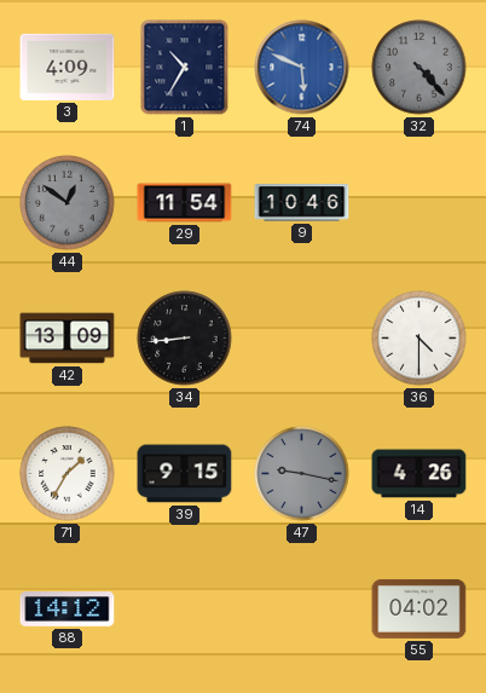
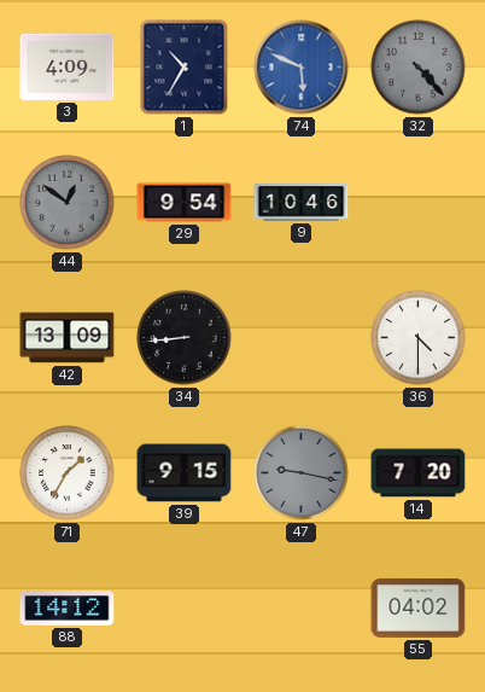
29: 11:54 -> 9:54
14: 4:26 -> 7:20
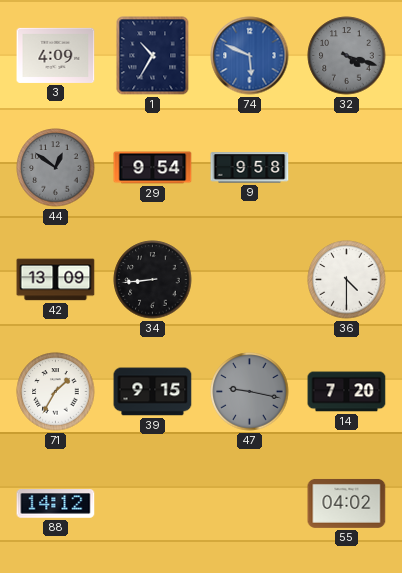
32: 4:23 -> 4:18
9: 10:46 -> 9:58
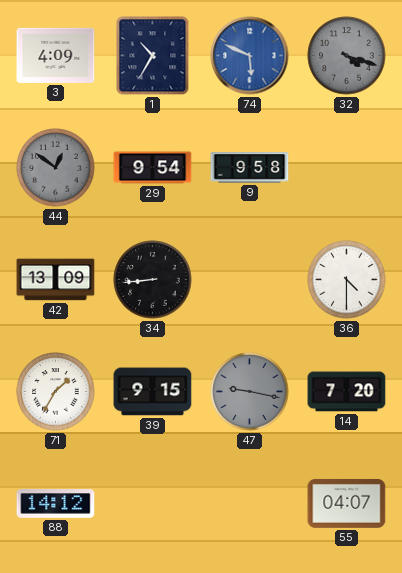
55: 04:02 -> 04:07
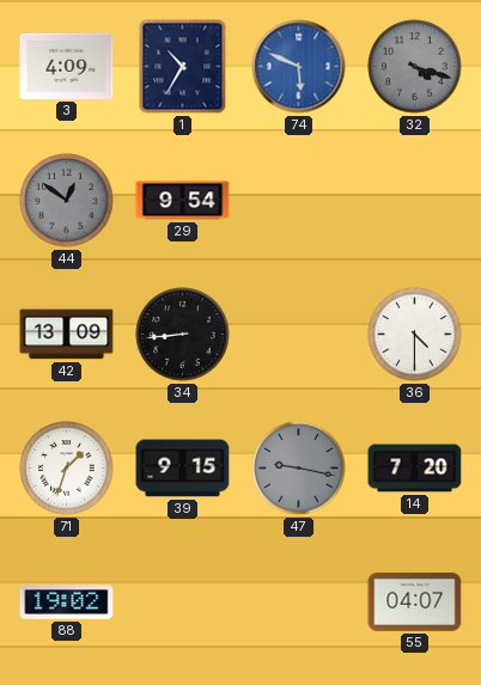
9: 9:58 -> none
71: 1:35 -> 1:33
88: 14:12 -> 19:02
